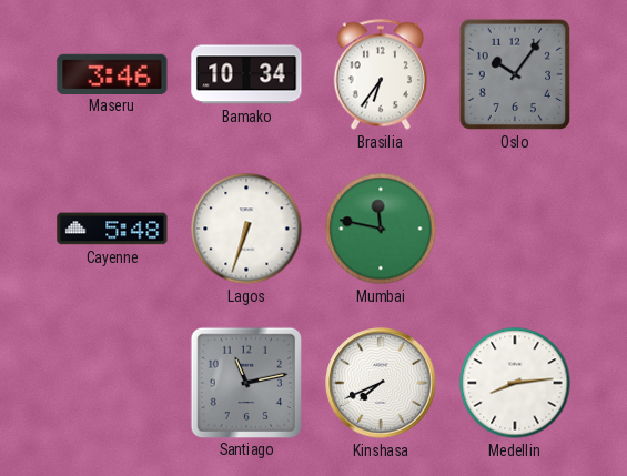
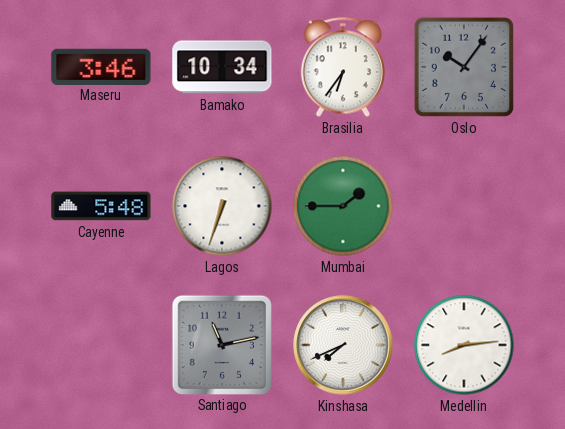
Mumbai: 11:47 -> 1:45
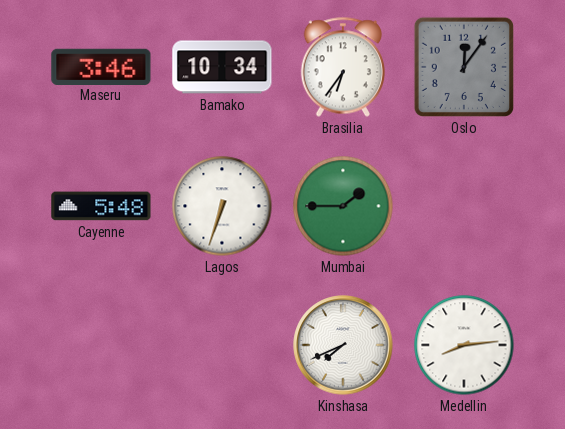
Oslo: 10:06 -> 12:06
Santiago: 11:13 -> none
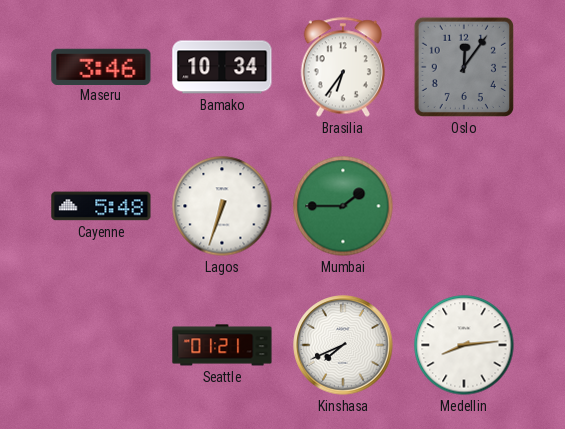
Seattle: none -> 01:21
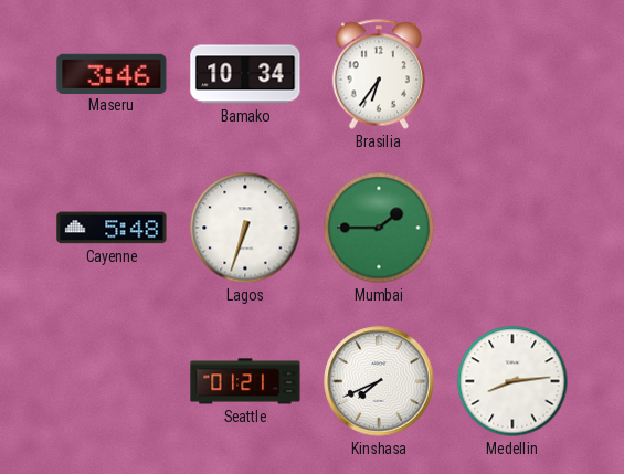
Oslo: 12:06 -> none
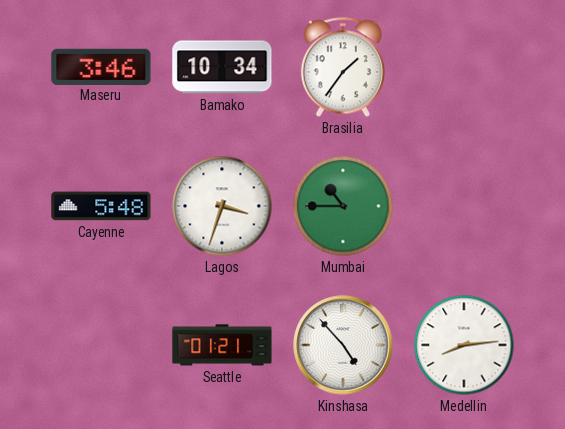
Brasilia: 6:36 -> 1:36
Lagos: 6:33 -> 3:33
Mumbai: 1:45 -> 10:45
Kinshasa: 7:41 -> 4:53
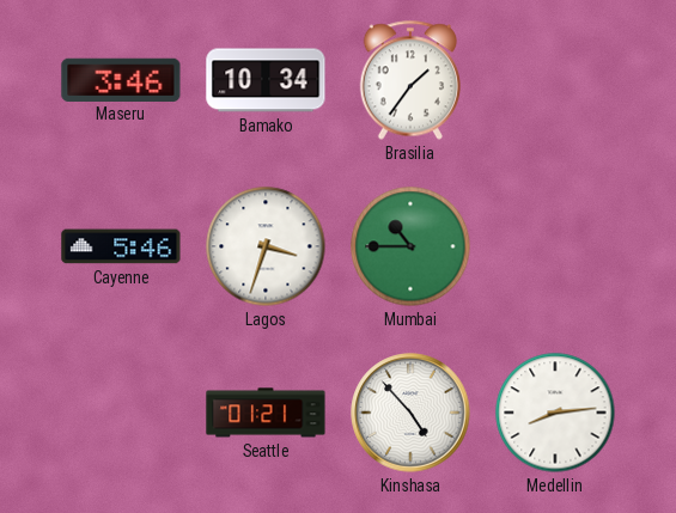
Cayenne: 5:48 -> 5:46
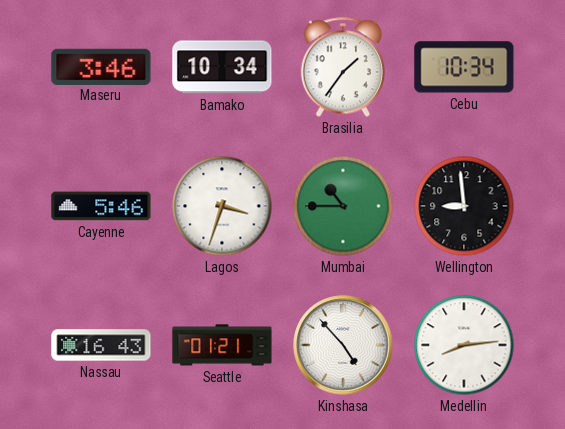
Cebu: none -> 10:34
Wellington: none -> 8:59
Nassau: none -> 16:43
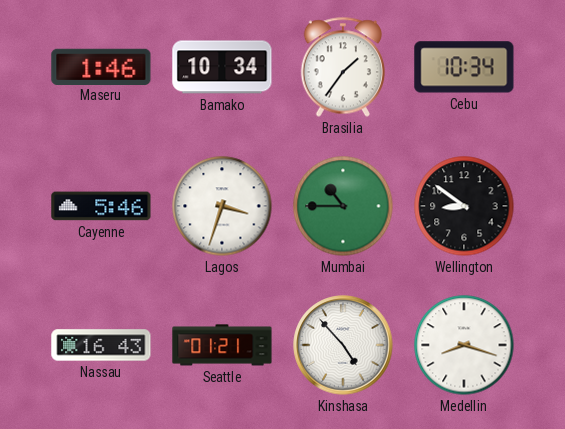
Maseru: 3:46 -> 1:46
Wellington: 8:59 -> 8:51
Medellin: 8:14 -> 8:18
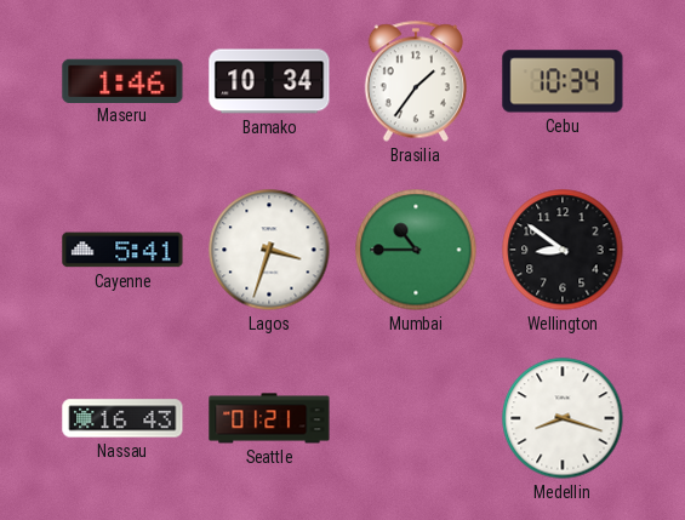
Cayenne: 5:46 -> 5:41
Kinshasa: 4:53 -> none
